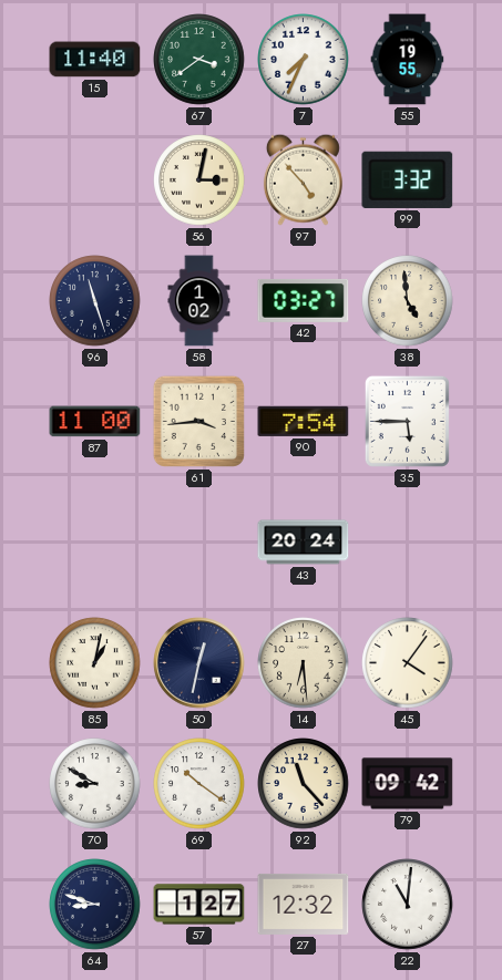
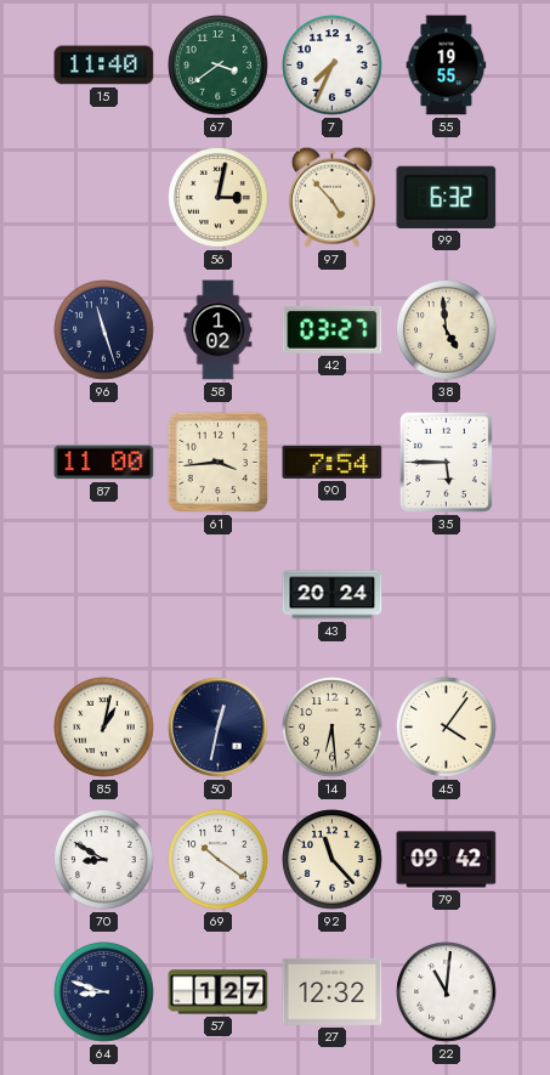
99: 3:32 -> 6:32
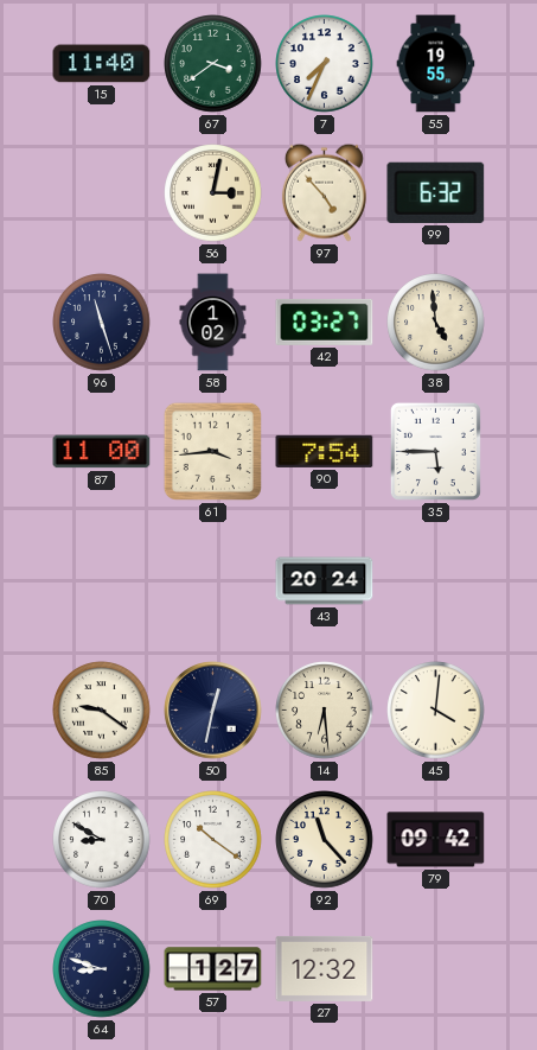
85: 1:02 -> 9:21
45: 4:06 -> 4:01
22: 11:01 -> none
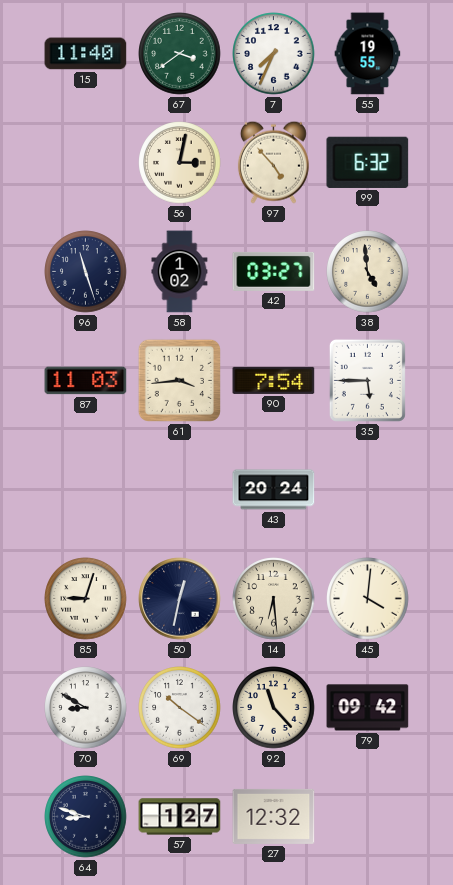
87: 11:00 -> 11:03
85: 9:21 -> 9:03
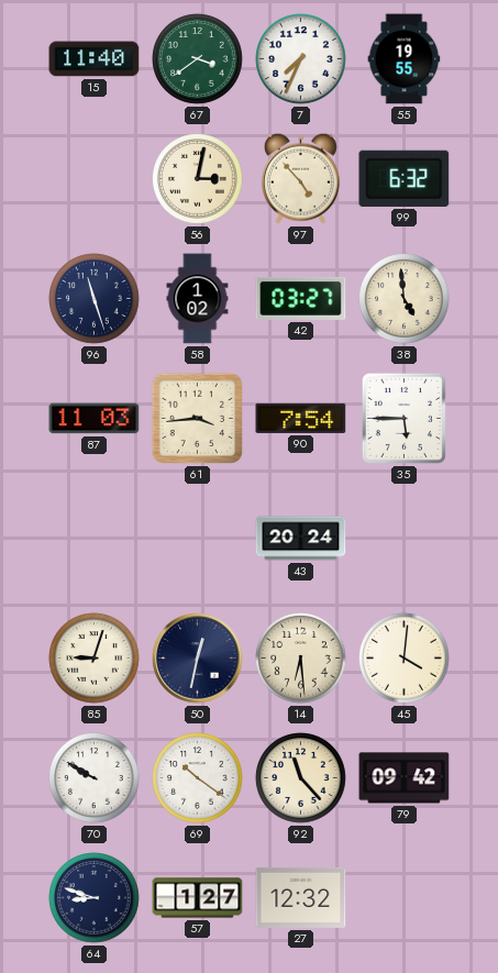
70: 8:50 -> 9:50
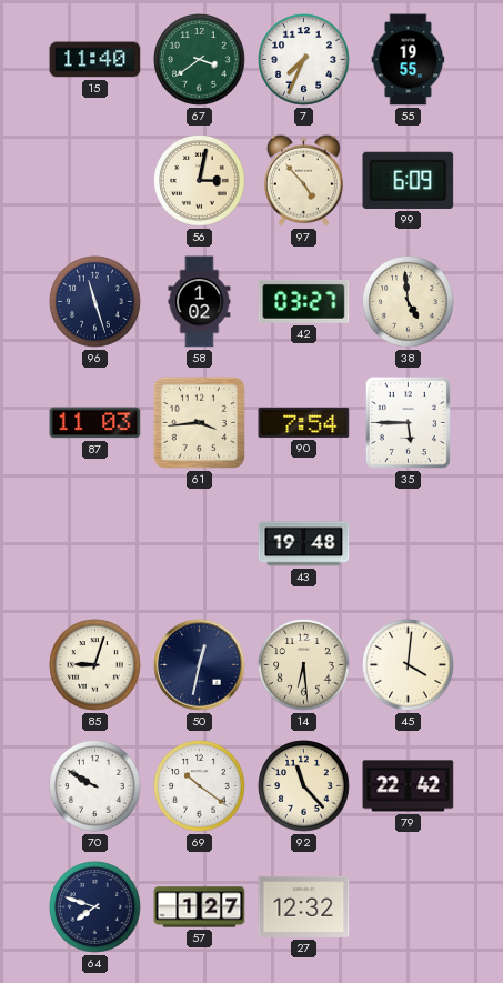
99: 6:32 -> 6:09
43: 20:24 -> 19:48
79: 09:42 -> 22:42
64: 8:48 -> 7:48
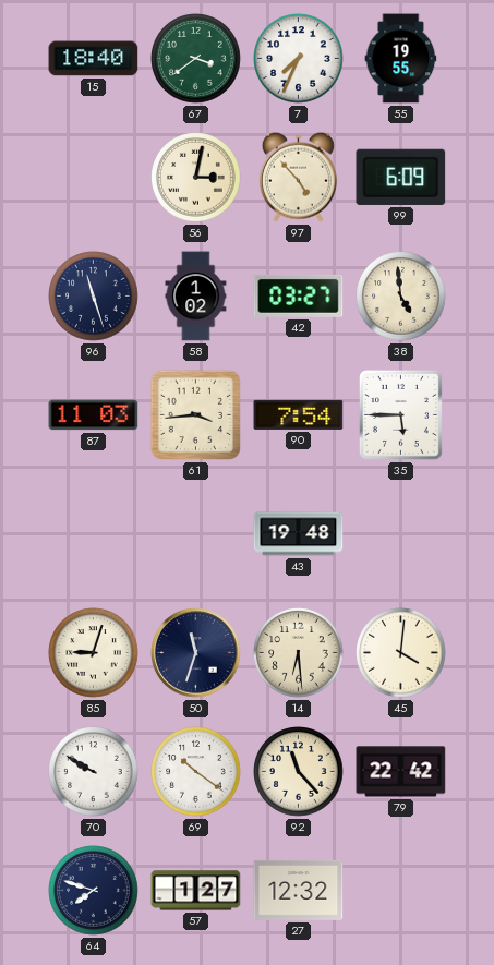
15: 11:40 -> 18:40
50: 12:32 -> 11:33
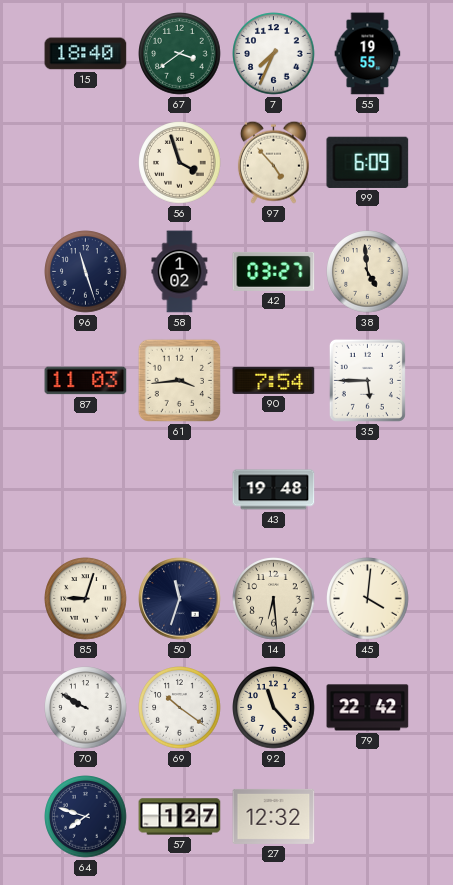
56: 3:02 -> 3:57
